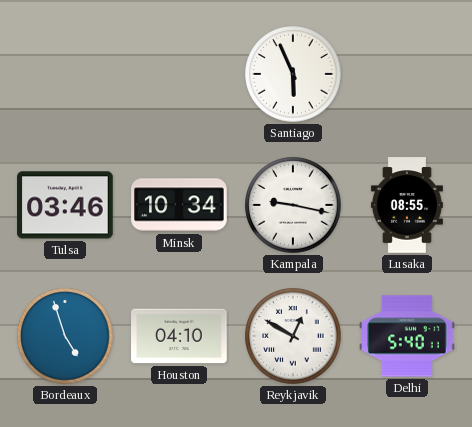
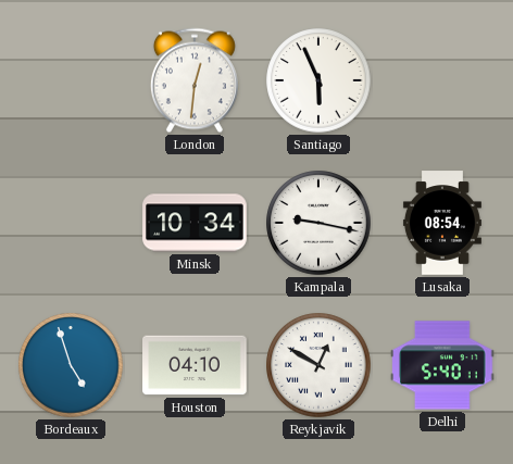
London: none -> 12:31
Tulsa: 03:46 -> none
Lusaka: 08:55 -> 08:54
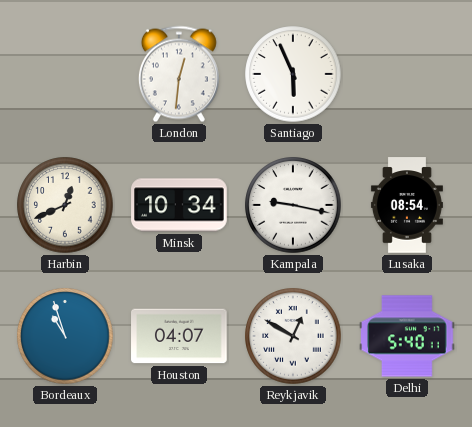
Harbin: none -> 12:41
Bordeaux: 4:57 -> 10:57
Houston: 04:10 -> 04:07
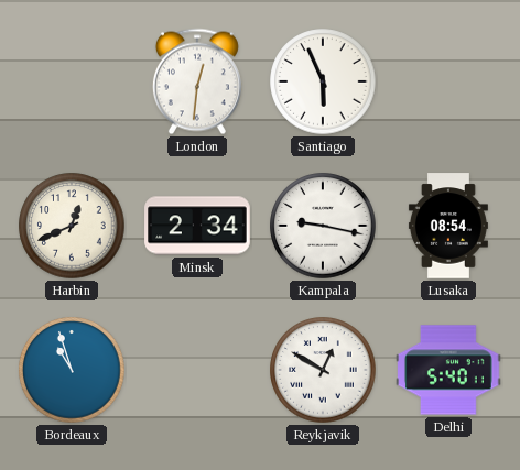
Minsk: 10:34 -> 2:34
Houston: 04:07 -> none
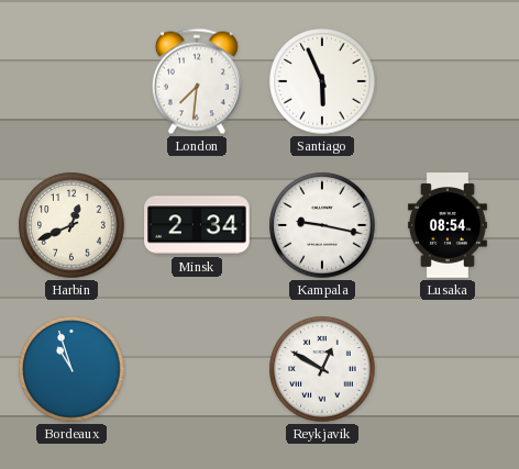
London: 12:31 -> 7:31
Delhi: 5:40 -> none
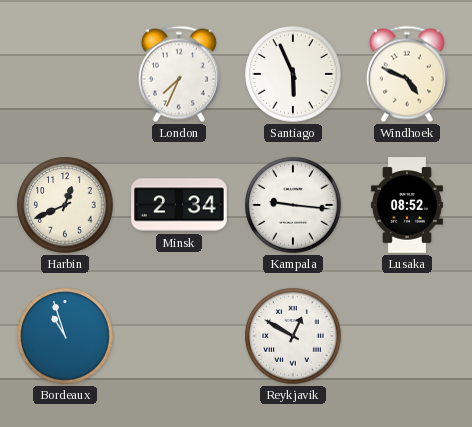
London: 7:31 -> 7:34
Windhoek: none -> 4:49
Kampala: 9:17 -> 9:16
Lusaka: 08:54 -> 08:52
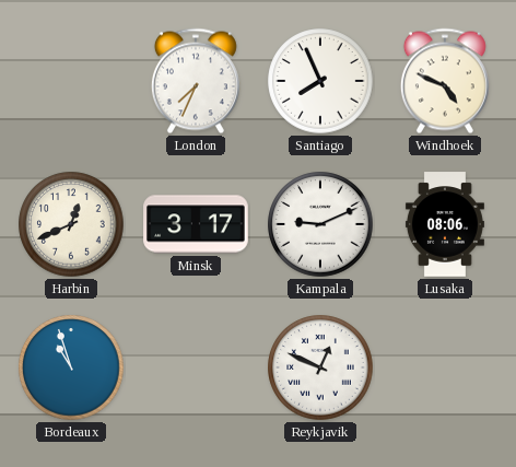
Santiago: 5:56 -> 7:56
Minsk: 2:34 -> 3:17
Kampala: 9:16 -> 9:11
Lusaka: 08:52 -> 08:06
Reykjavik: 12:50 -> 12:49
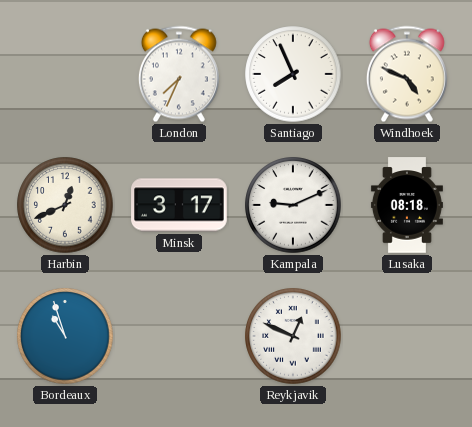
Lusaka: 08:06 -> 08:18
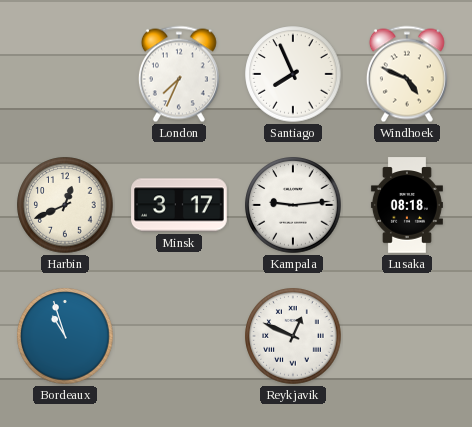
Kampala: 9:11 -> 9:14
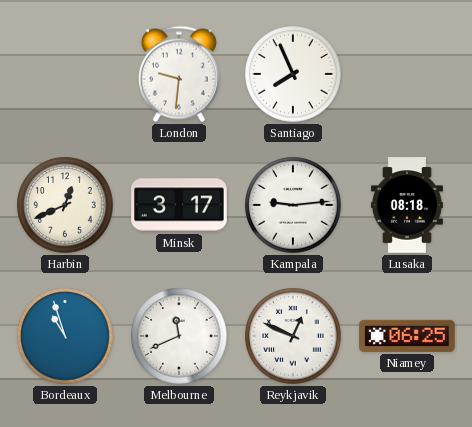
London: 7:34 -> 9:31
Windhoek: 4:49 -> none
Melbourne: none -> 11:41
Niamey: none -> 06:25
